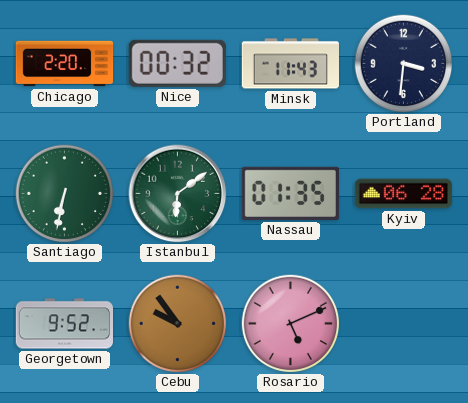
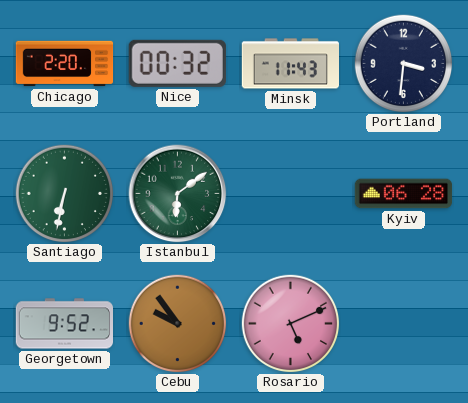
Nassau: 01:35 -> none
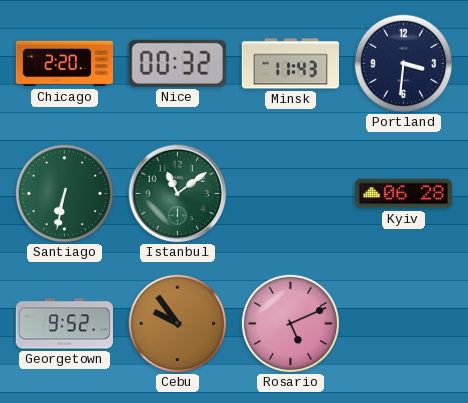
Istanbul: 6:09 -> 11:09
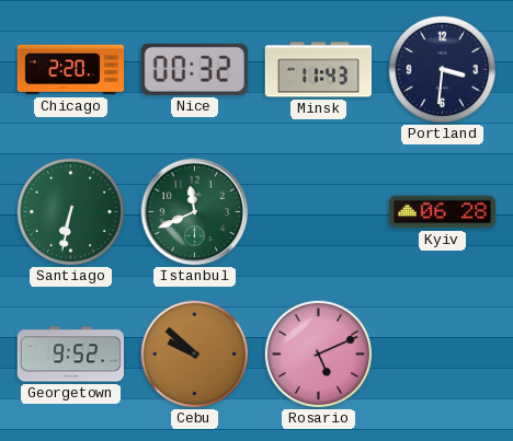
Istanbul: 11:09 -> 11:41
Cebu: 9:54 -> 9:52
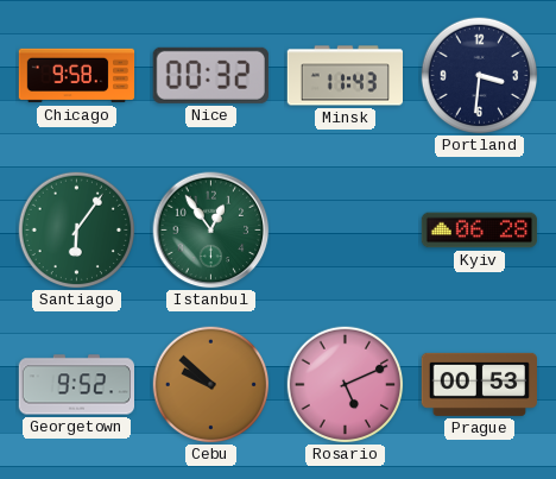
Chicago: 2:20 -> 9:58
Santiago: 6:32 -> 6:06
Istanbul: 11:41 -> 12:54
Prague: none -> 00:53
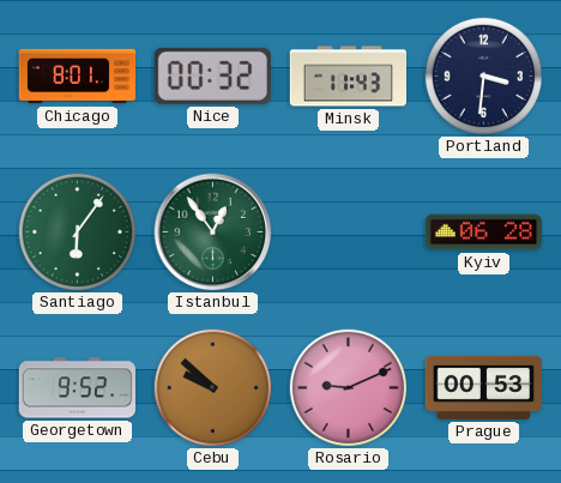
Chicago: 9:58 -> 8:01
Rosario: 5:11 -> 9:11
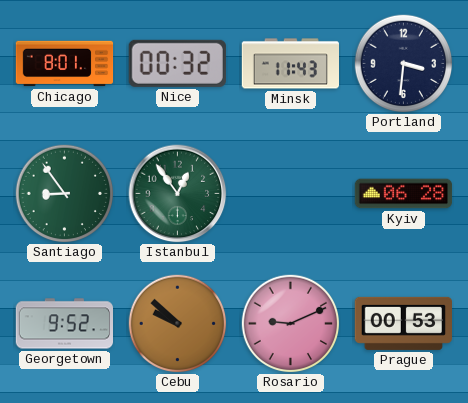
Santiago: 6:06 -> 8:54
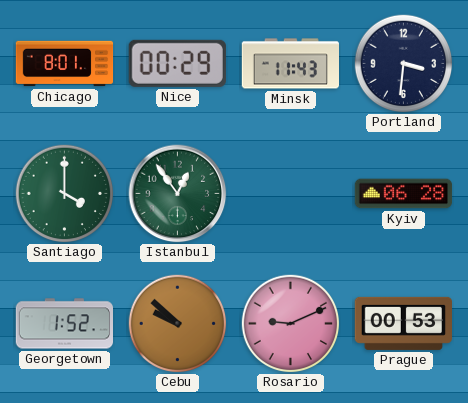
Nice: 00:32 -> 00:29
Santiago: 8:54 -> 4:00
Georgetown: 9:52 -> 1:52
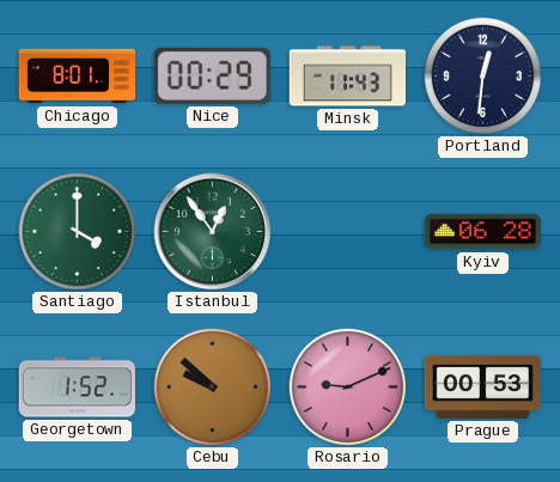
Portland: 3:31 -> 12:31
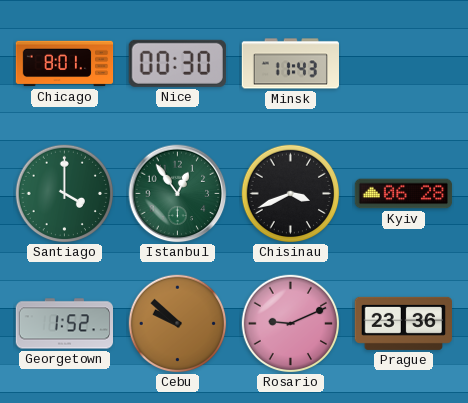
Nice: 00:29 -> 00:30
Portland: 12:31 -> none
Chisinau: none -> 3:41
Prague: 00:53 -> 23:36
